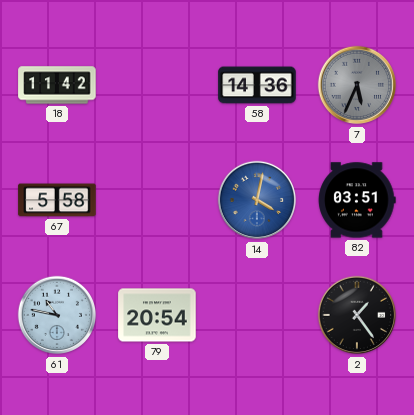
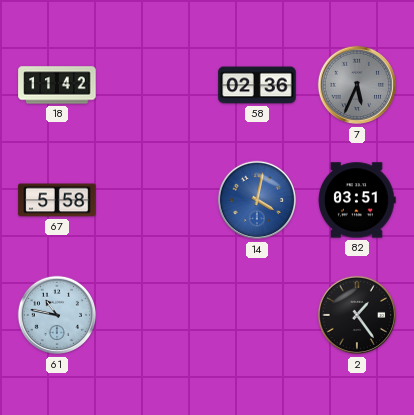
58: 14:36 -> 02:36
79: 20:54 -> none
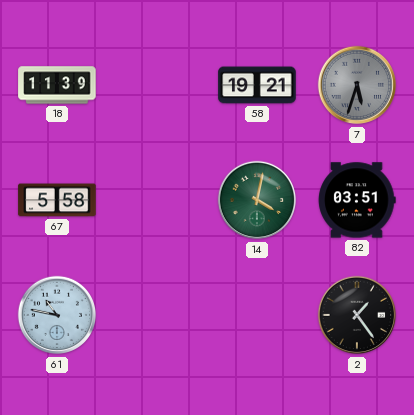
18: 11:42 -> 11:39
58: 02:36 -> 19:21
7: 5:34 -> 5:33
14 dial: blue -> green
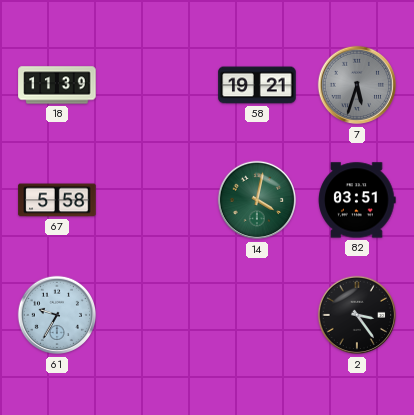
61: 10:47 -> 9:35
2: 1:24 -> 3:24
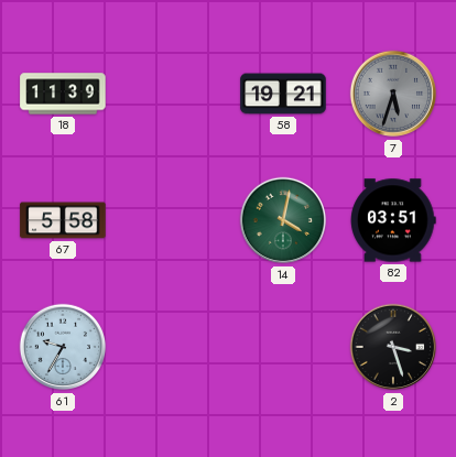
2: 3:24 -> 3:27
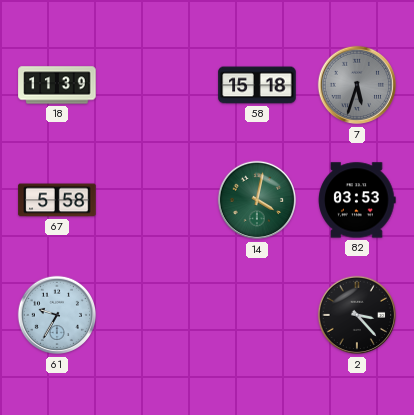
58: 19:21 -> 15:18
82: 03:51 -> 03:53
2: 3:27 -> 3:23
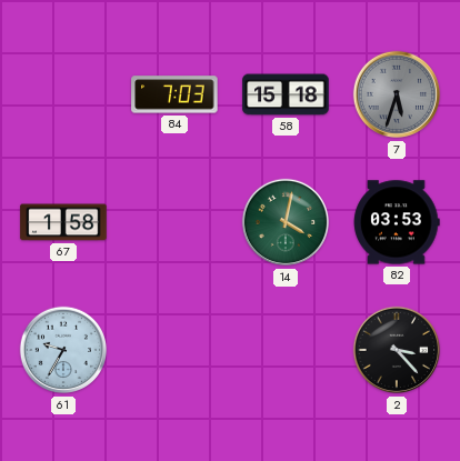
18: 11:39 -> none
84: none -> 7:03
67: 5:58 -> 1:58
